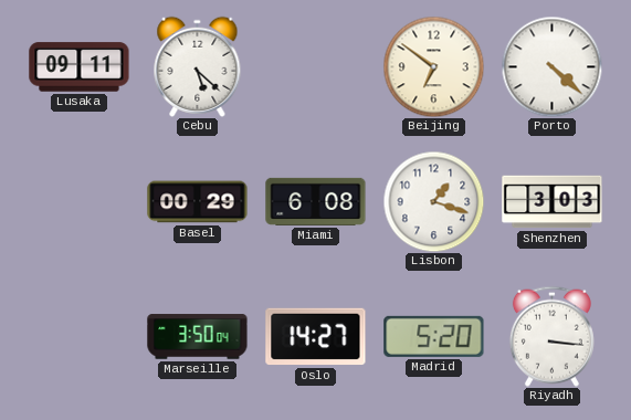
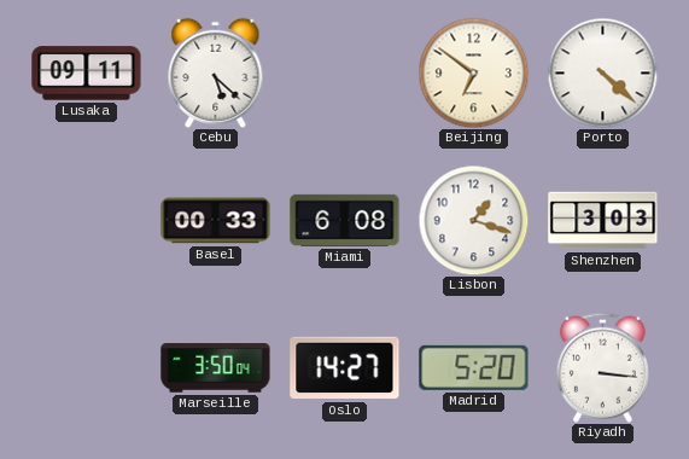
Basel: 00:29 -> 00:33
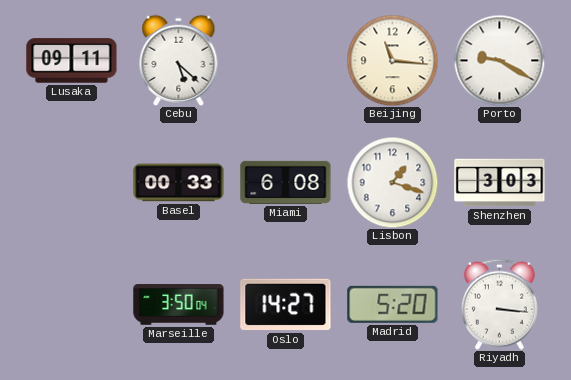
Beijing: 6:51 -> 11:16
Porto: 4:22 -> 9:20
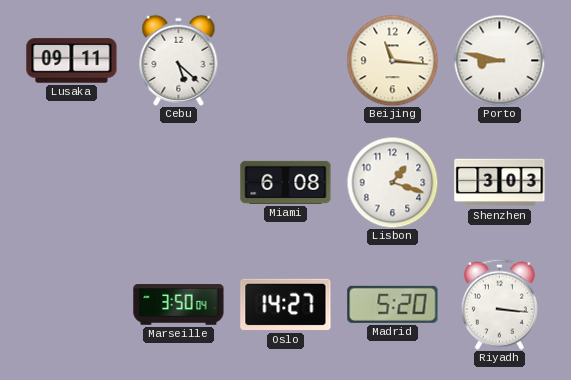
Porto: 9:20 -> 8:47
Basel: 00:33 -> none
